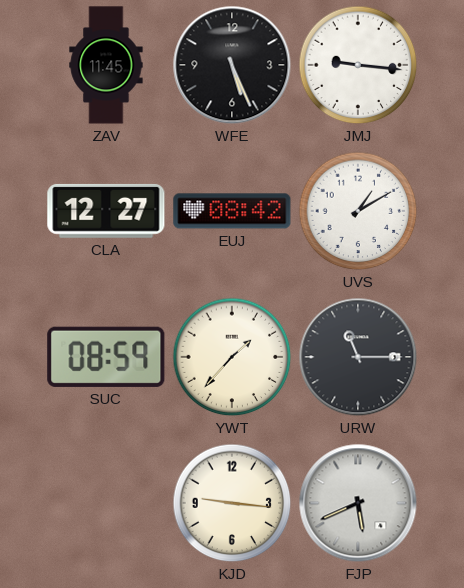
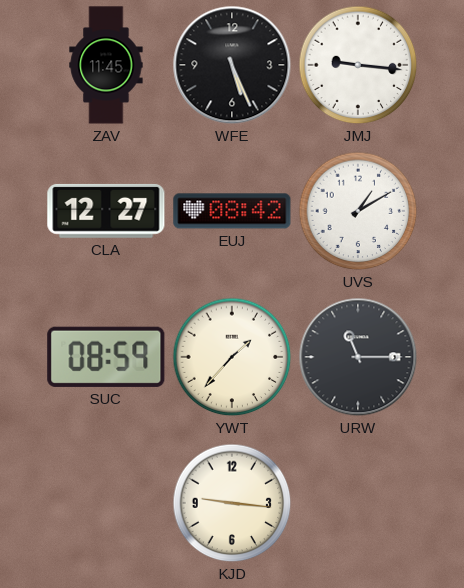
FJP: 5:41 -> none
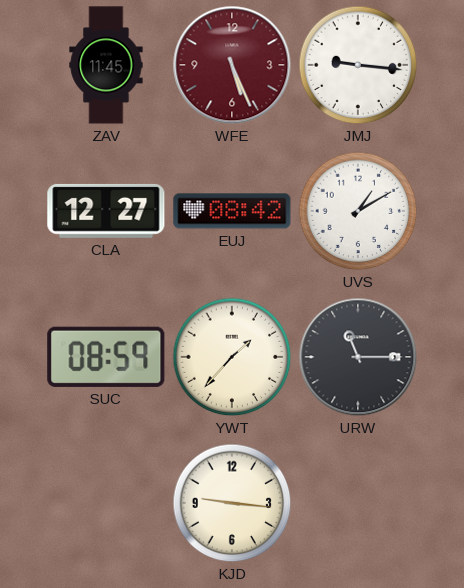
WFE dial: black -> burgundy
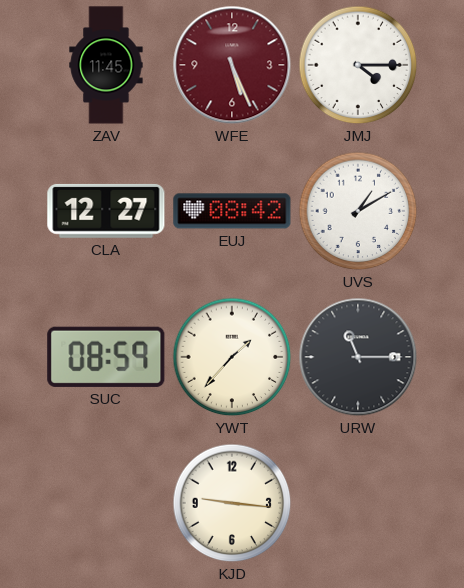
JMJ: 9:16 -> 4:15
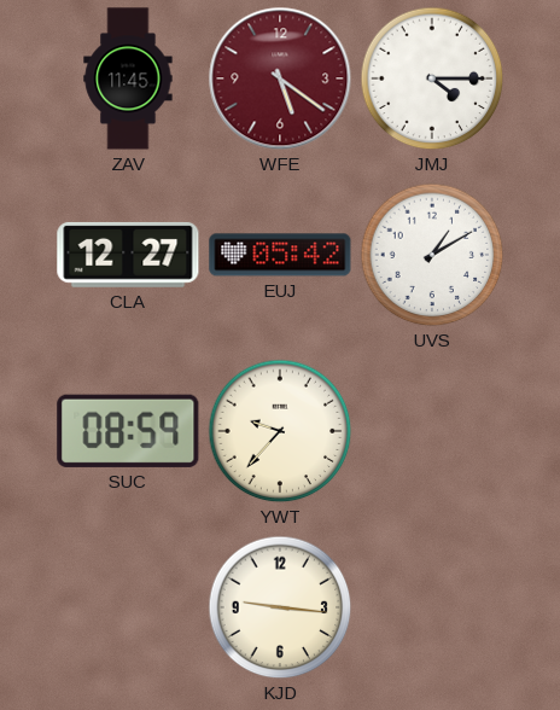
WFE: 5:26 -> 5:21
EUJ: 08:42 -> 05:42
YWT: 1:37 -> 9:37
URW: 11:15 -> none
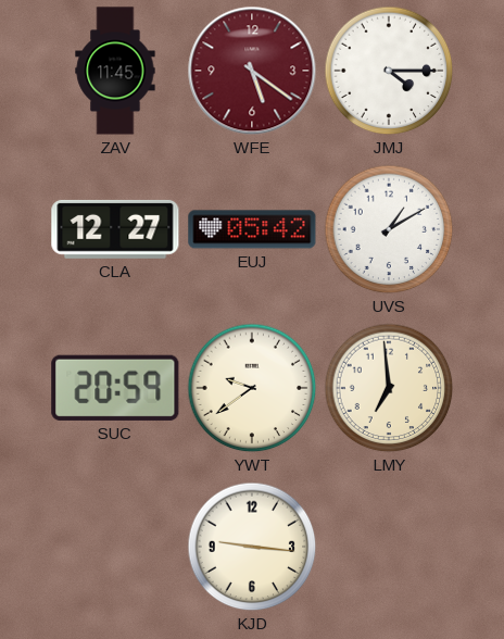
SUC: 08:59 -> 20:59
YWT: 9:37 -> 9:39
LMY: none -> 6:59
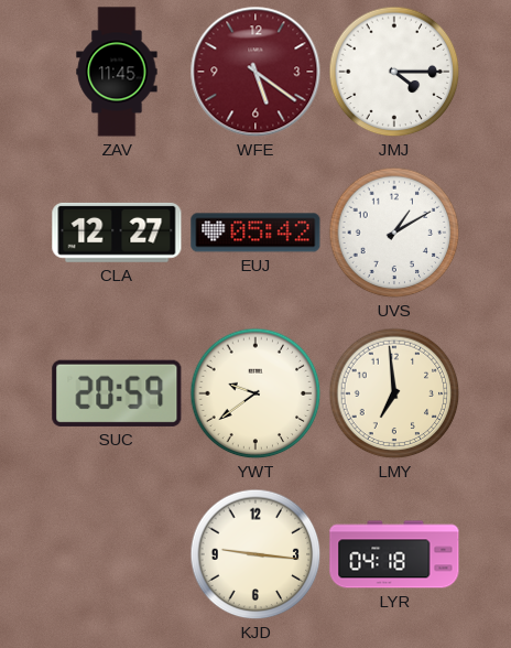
LYR: none -> 04:18
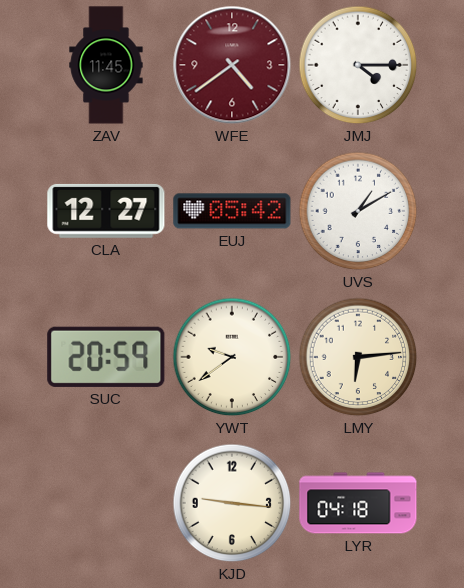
WFE: 5:21 -> 4:39
LMY: 6:59 -> 6:14
